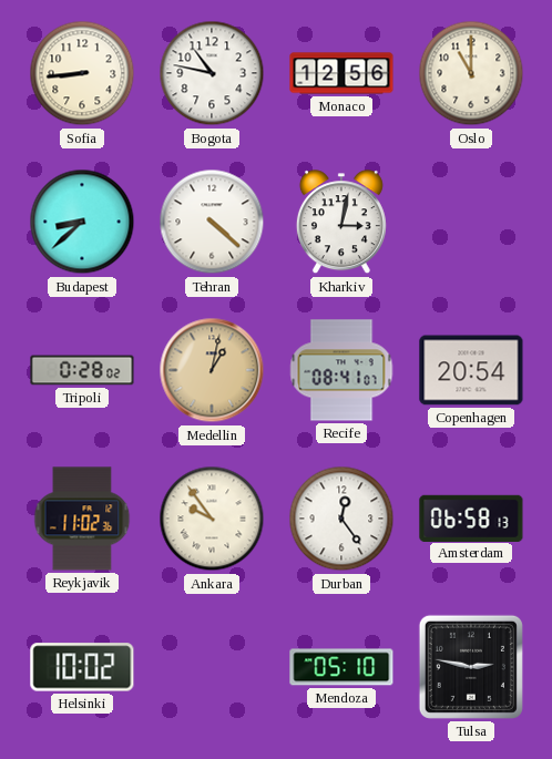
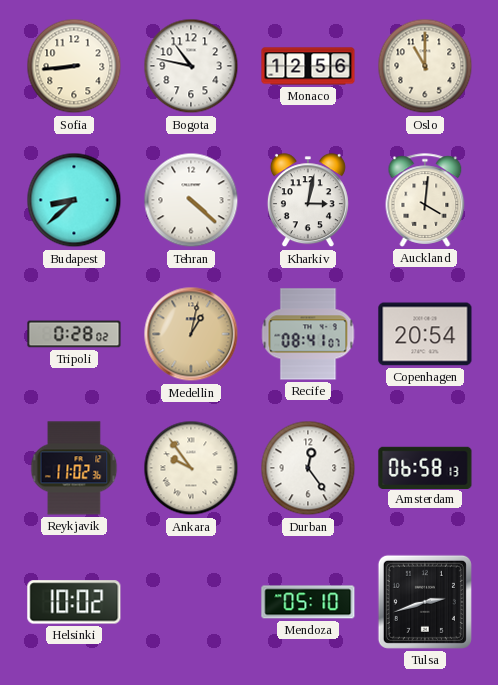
Auckland: none -> 4:01
Tulsa: 2:47 -> 2:42
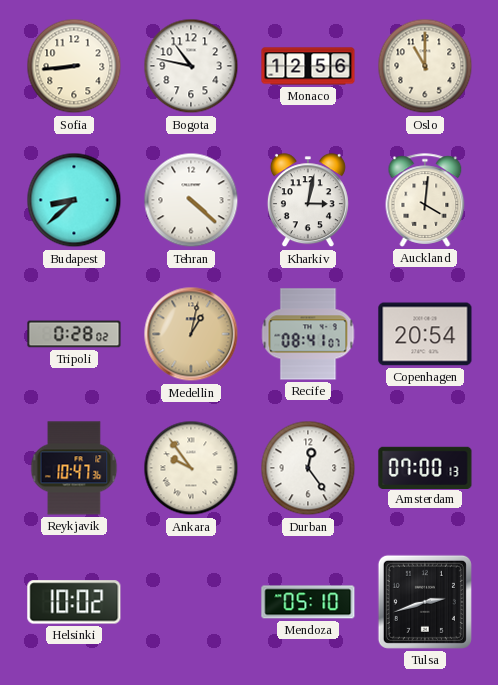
Reykjavik: 11:02 -> 10:47
Amsterdam: 06:58 -> 07:00
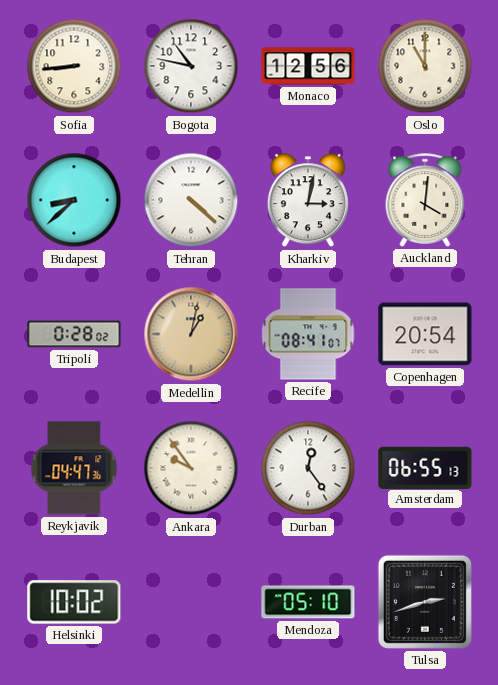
Reykjavik: 10:47 -> 04:47
Amsterdam: 07:00 -> 06:55
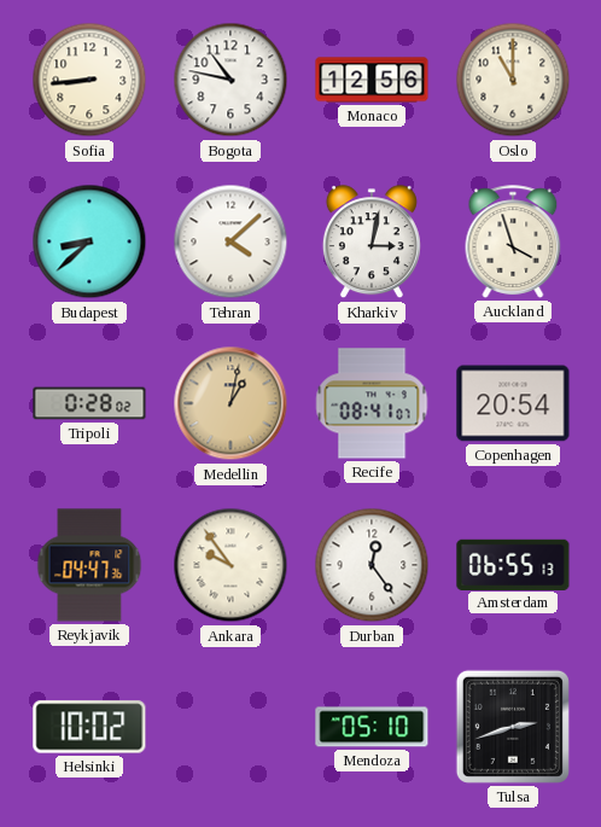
Tehran: 4:22 -> 4:08
Auckland: 4:01 -> 3:57
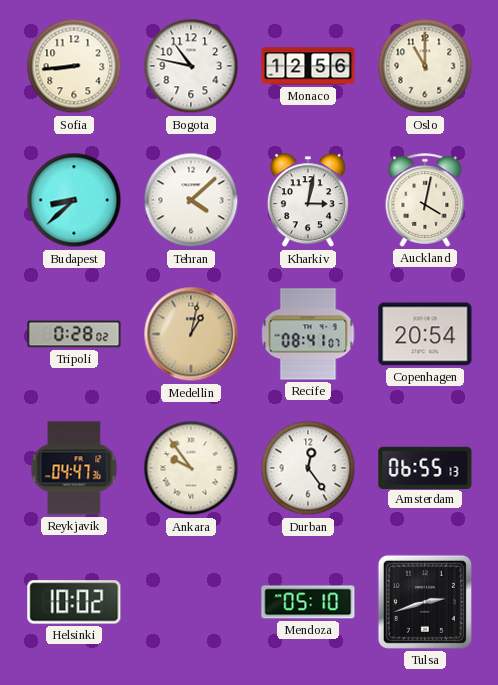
Auckland: 3:57 -> 4:02
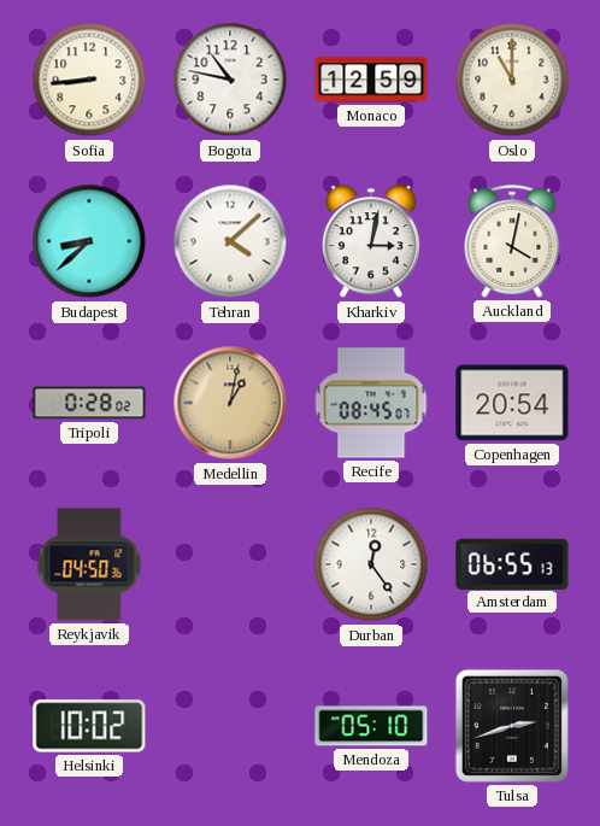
Monaco: 12:56 -> 12:59
Recife: 08:41 -> 08:45
Reykjavik: 04:47 -> 04:50
Ankara: 9:54 -> none
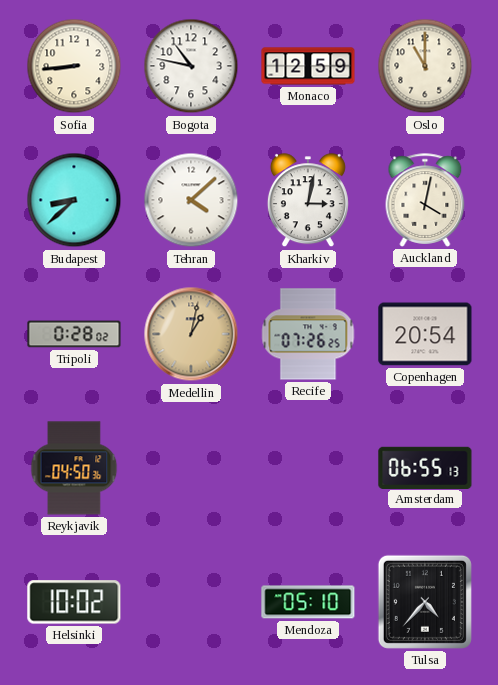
Recife: 08:45 -> 07:26
Durban: 12:24 -> none
Tulsa: 2:42 -> 4:37
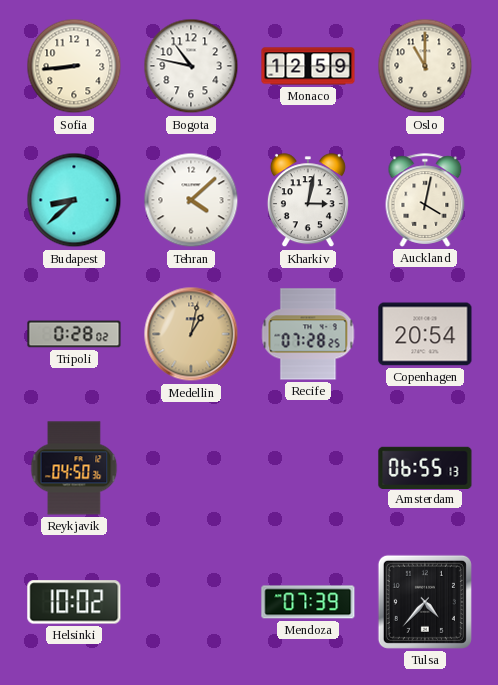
Recife: 07:26 -> 07:28
Mendoza: 05:10 -> 07:39
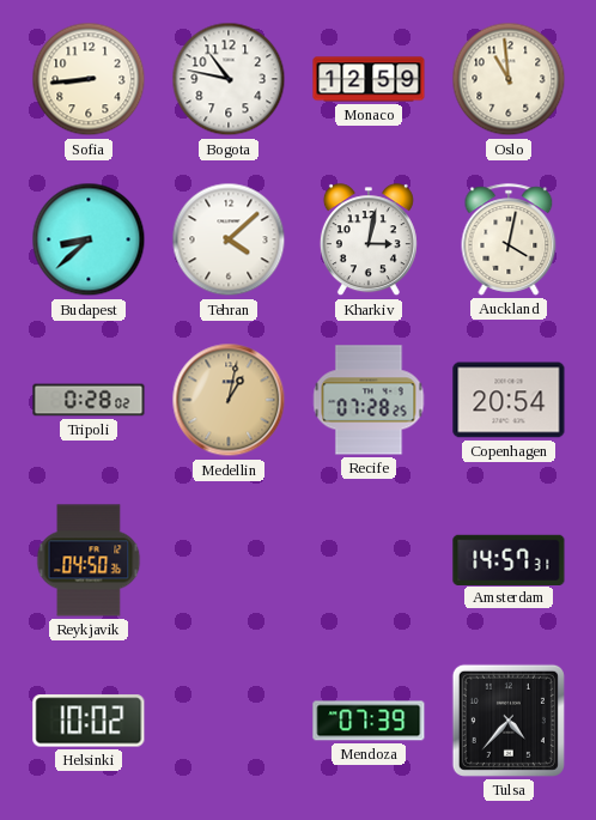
Oslo: 11:00 -> 10:59
Amsterdam: 06:55 -> 14:57
